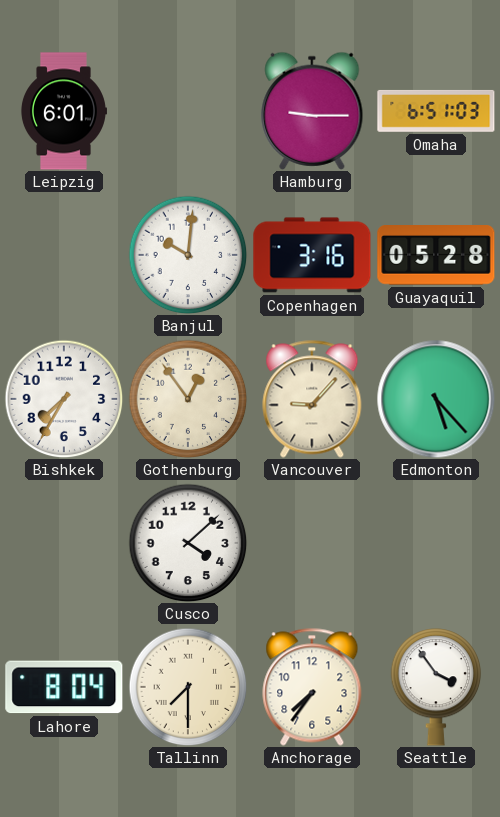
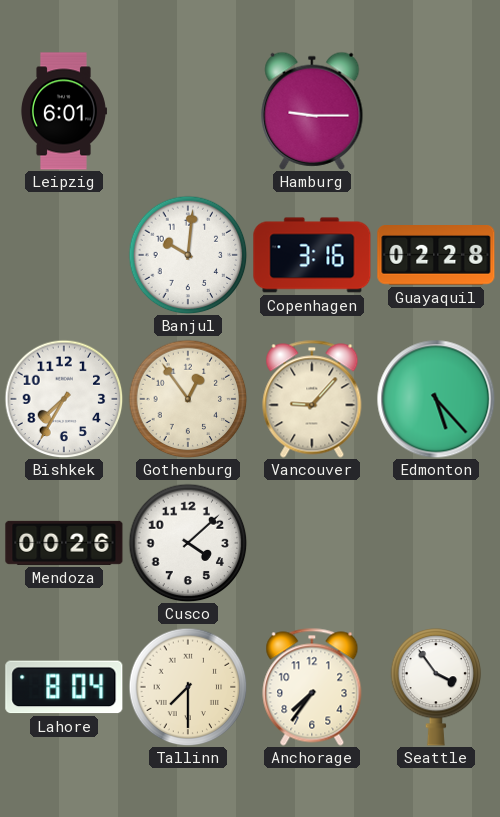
Omaha: 6:51 -> none
Guayaquil: 05:28 -> 02:28
Mendoza: none -> 00:26
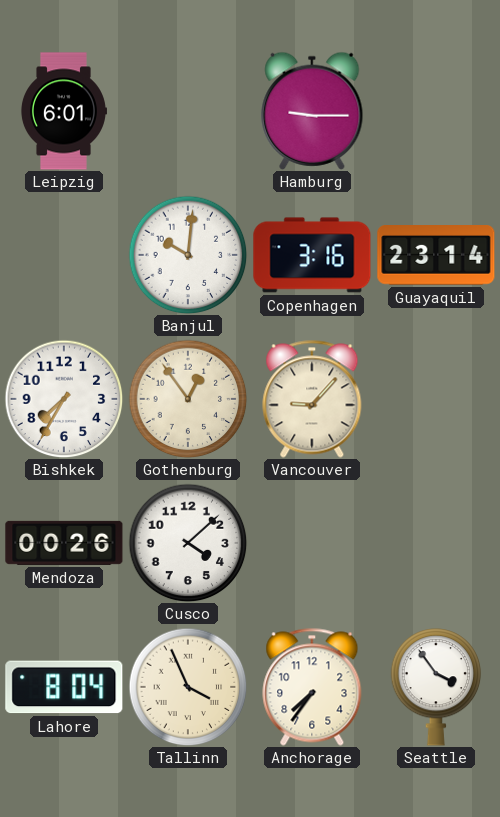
Guayaquil: 02:28 -> 23:14
Edmonton: 5:23 -> none
Tallinn: 7:30 -> 3:56
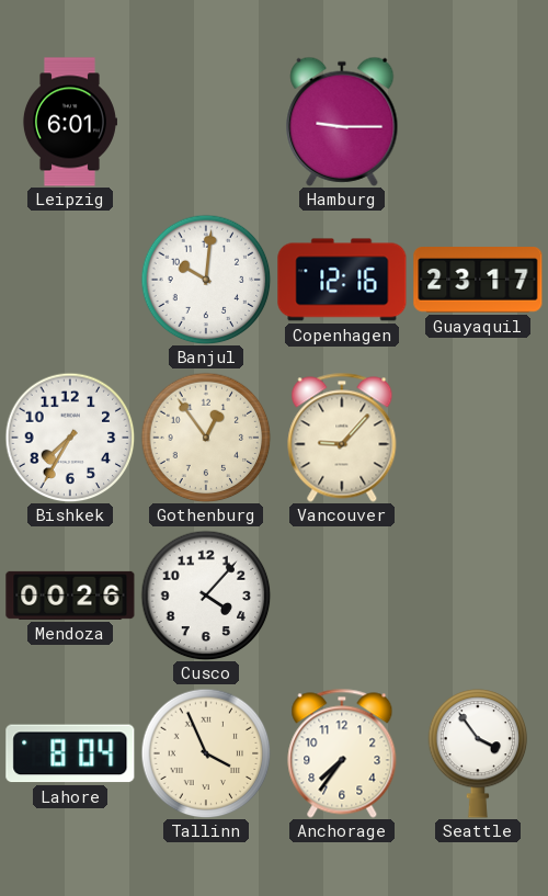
Copenhagen: 3:16 -> 12:16
Guayaquil: 23:14 -> 23:17
Cusco: 4:08 -> 4:07
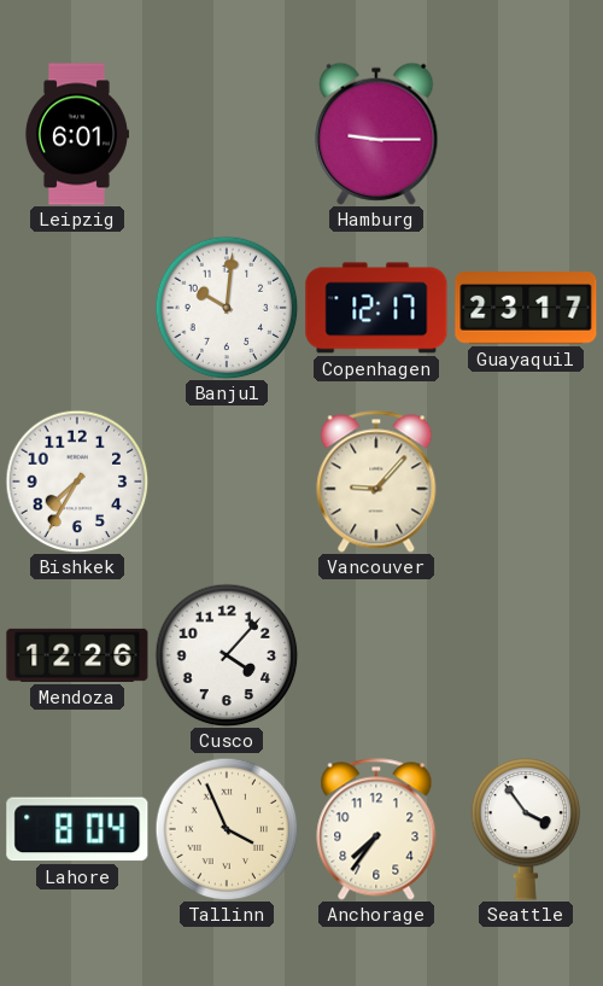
Copenhagen: 12:16 -> 12:17
Gothenburg: 12:54 -> none
Mendoza: 00:26 -> 12:26
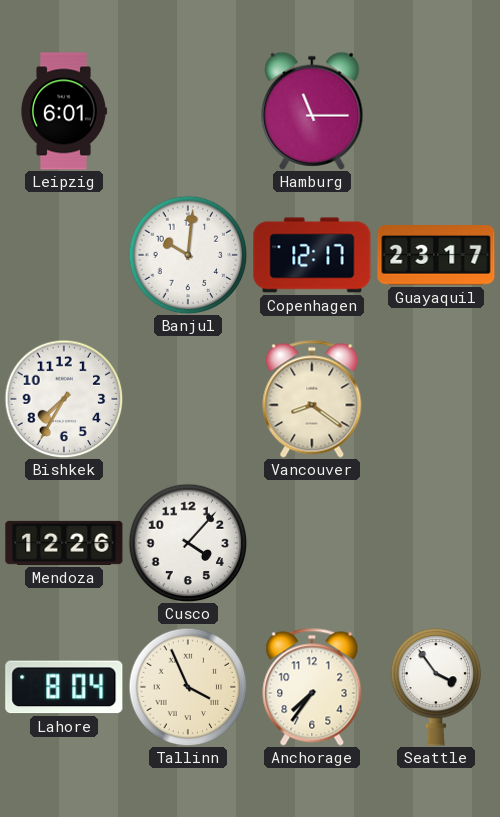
Hamburg: 9:15 -> 11:15
Vancouver: 9:07 -> 8:21
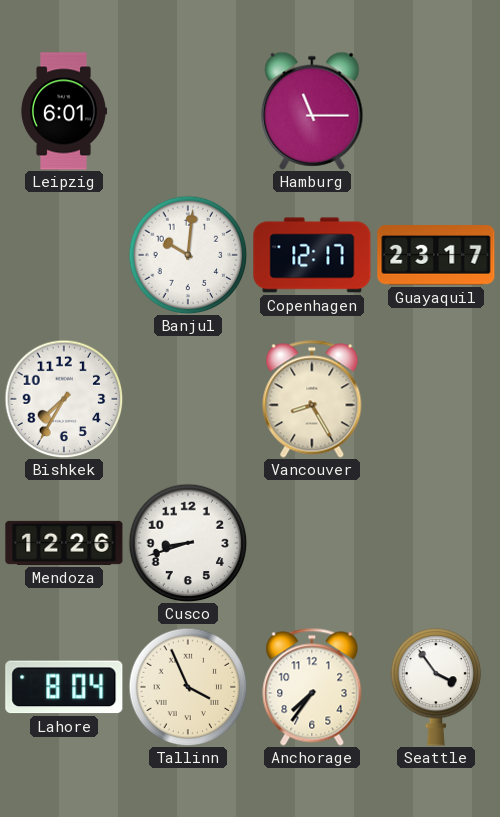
Vancouver: 8:21 -> 8:25
Cusco: 4:07 -> 8:42
